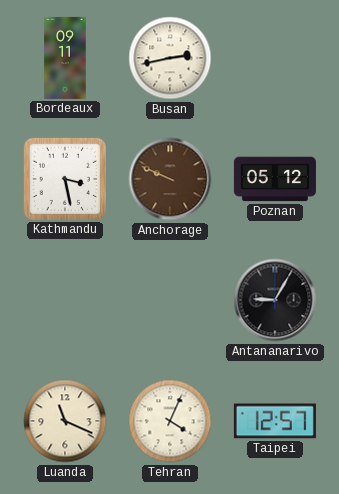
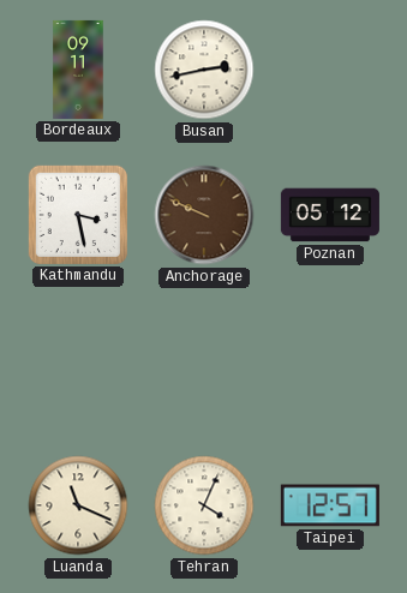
Antananarivo: 9:05 -> none
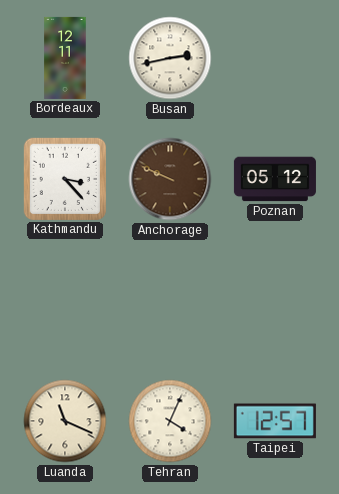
Bordeaux: 09:11 -> 12:11
Kathmandu: 3:28 -> 3:23
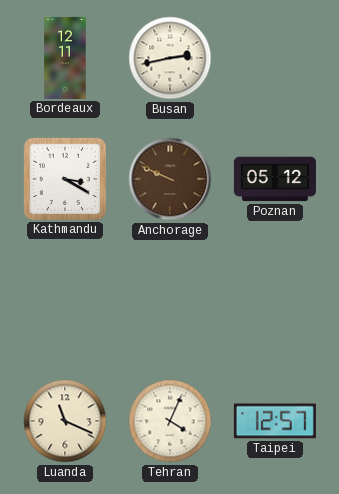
Kathmandu: 3:23 -> 3:20
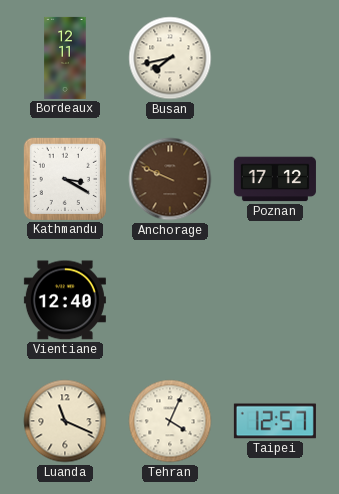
Busan: 2:43 -> 7:43
Poznan: 05:12 -> 17:12
Vientiane: none -> 12:40
